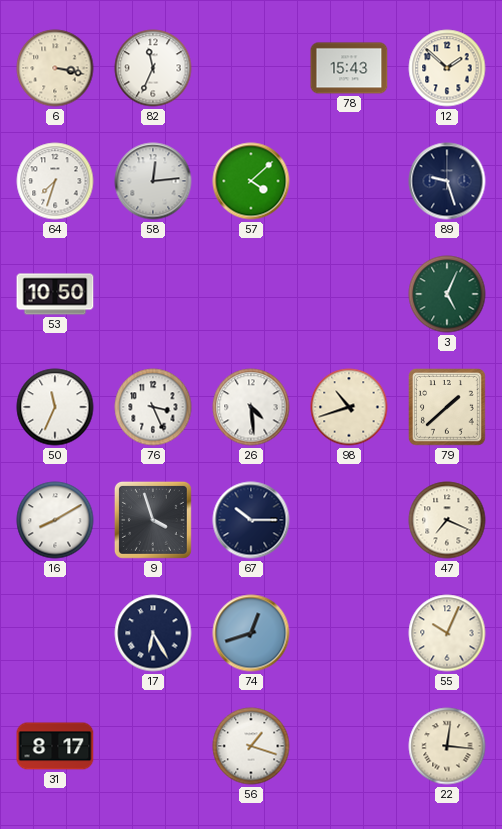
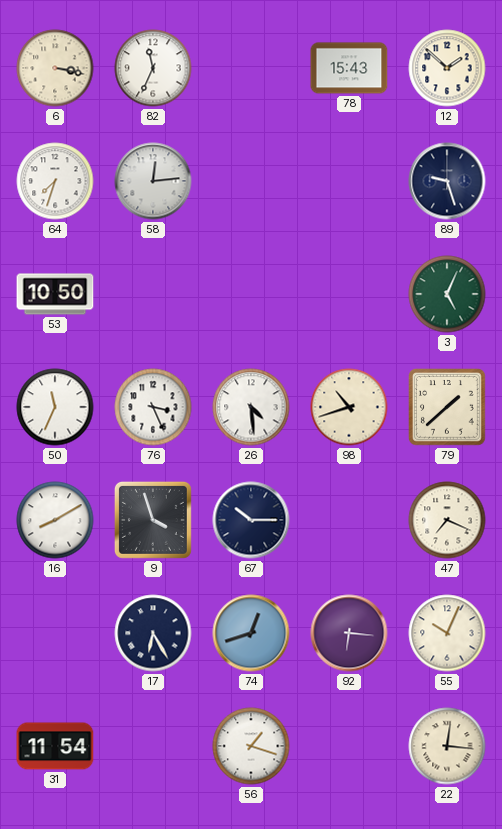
57: 4:08 -> none
92: none -> 6:16
31: 8:17 -> 11:54
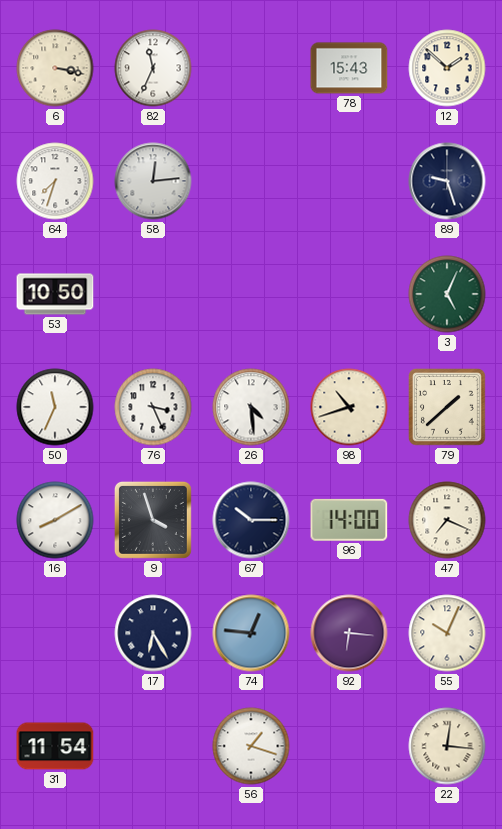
96: none -> 14:00
74: 12:42 -> 12:46
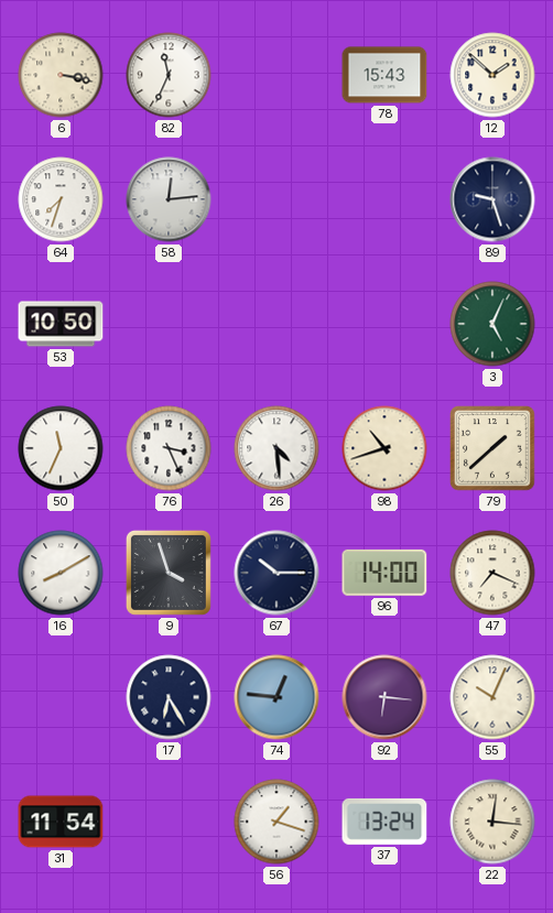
37: none -> 13:24
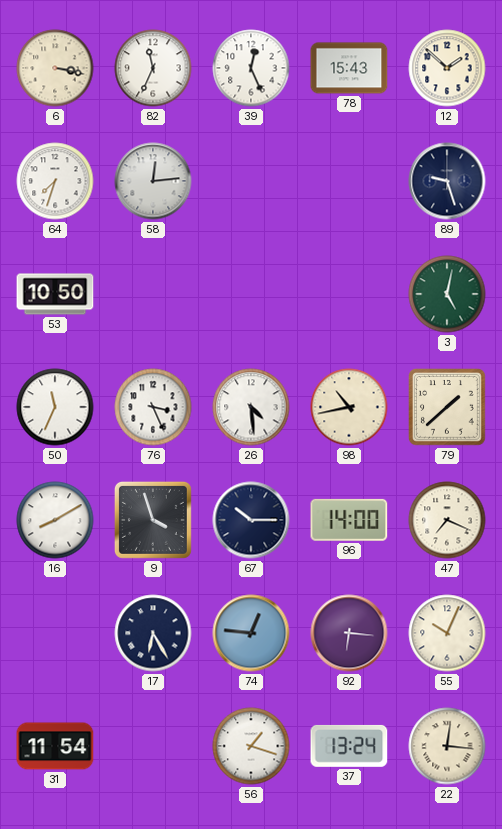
39: none -> 12:26
3: 5:04 -> 5:02
98: 10:42 -> 10:43
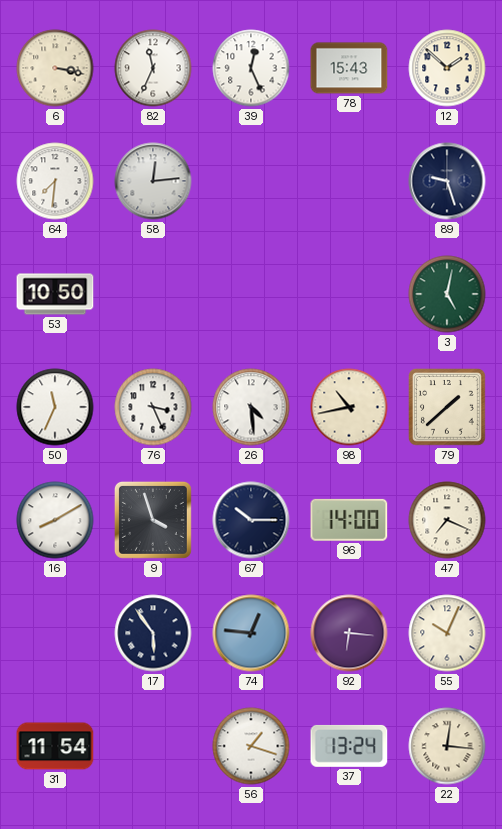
64: 7:33 -> 7:31
17: 6:25 -> 5:54
